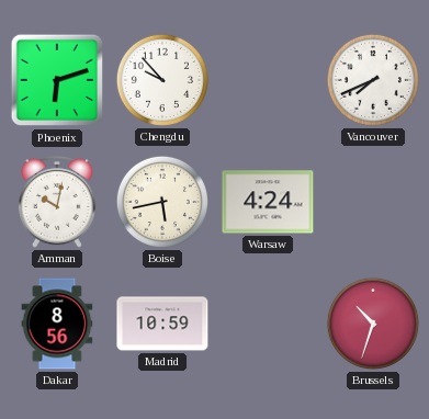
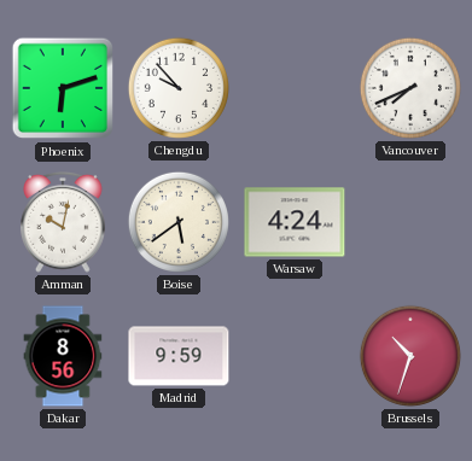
Boise: 5:43 -> 5:39
Madrid: 10:59 -> 9:59
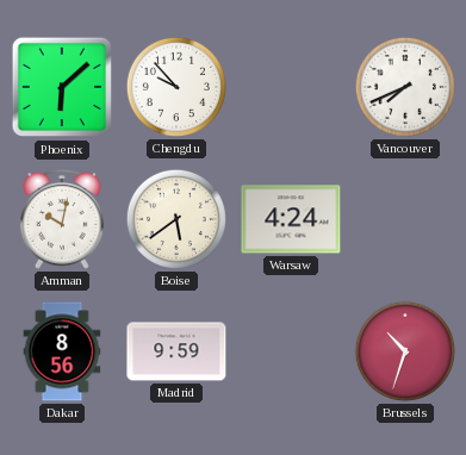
Phoenix: 6:12 -> 6:08
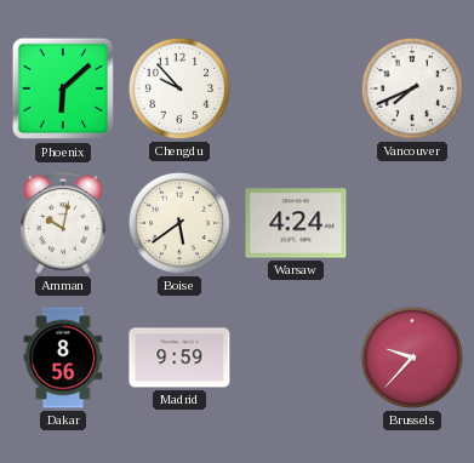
Brussels: 10:33 -> 9:37
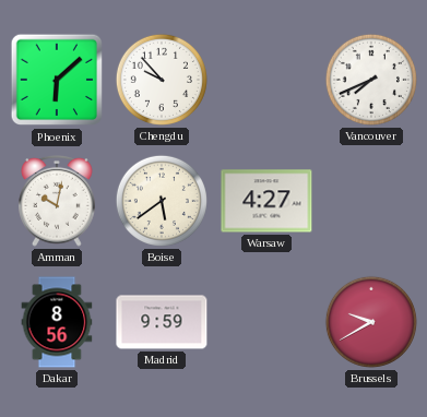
Warsaw: 4:24 -> 4:27
Brussels: 9:37 -> 9:40
